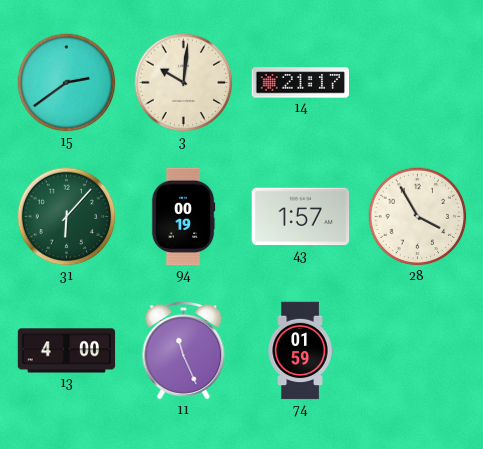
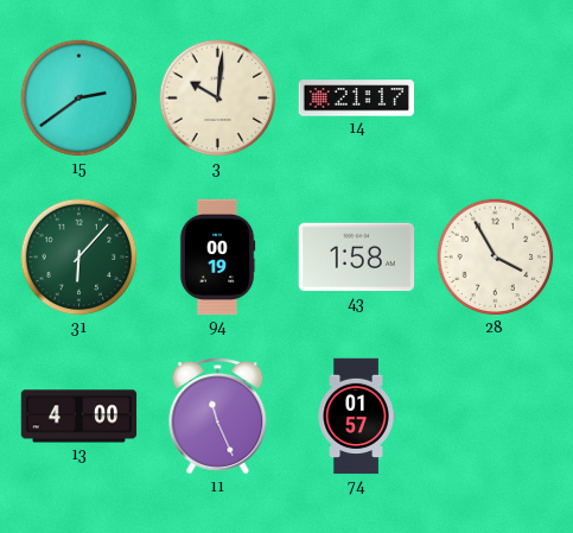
43: 1:57 -> 1:58
74: 01:59 -> 01:57
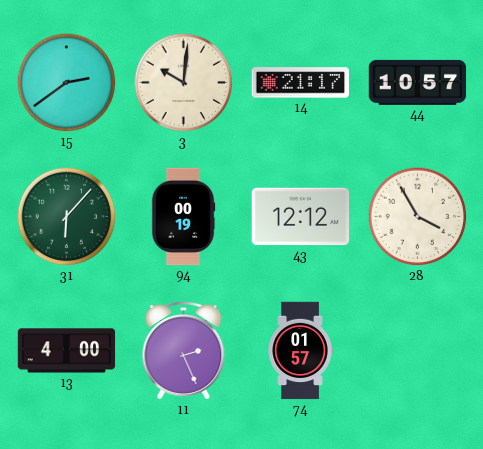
44: none -> 10:57
43: 1:58 -> 12:12
11: 11:26 -> 2:26
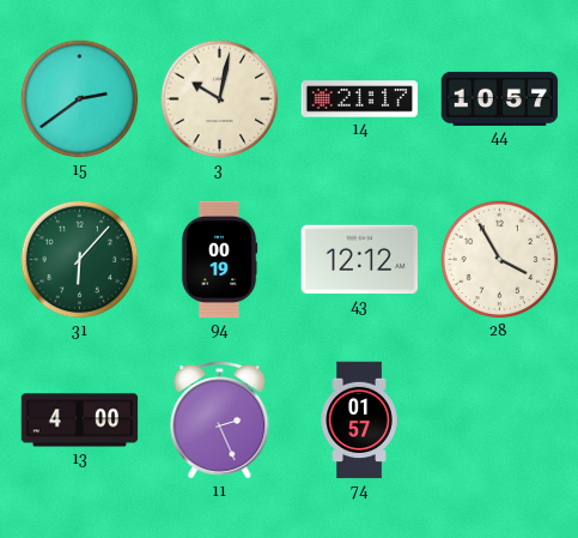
3: 10:01 -> 10:02
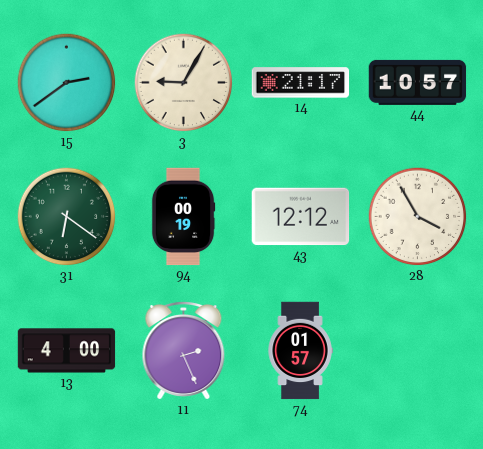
3: 10:02 -> 9:05
31: 6:07 -> 6:21
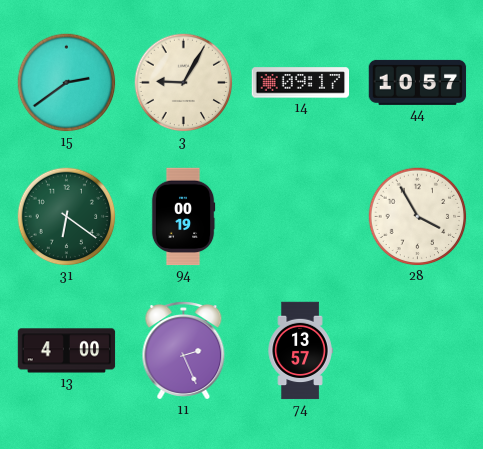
14: 21:17 -> 09:17
43: 12:12 -> none
74: 01:57 -> 13:57
